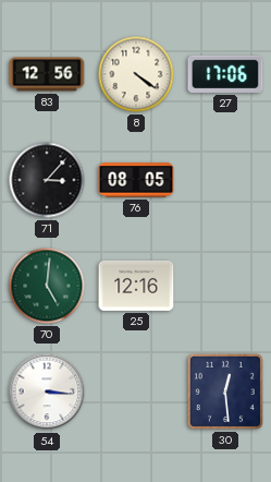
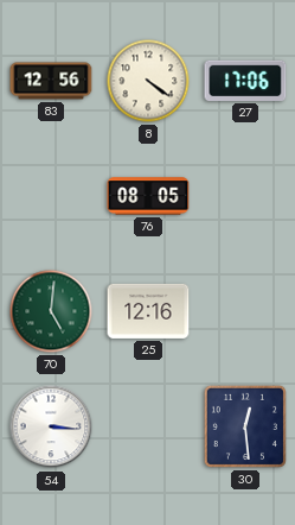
71: 3:07 -> none
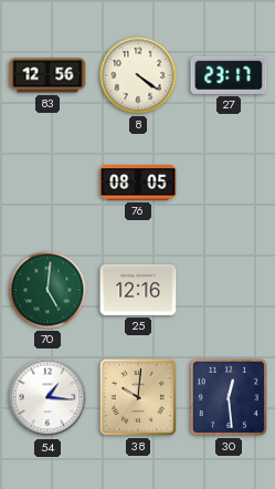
27: 17:06 -> 23:17
54: 3:16 -> 1:16
38: none -> 10:01
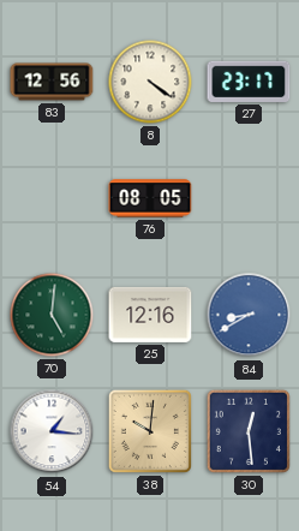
84: none -> 8:40
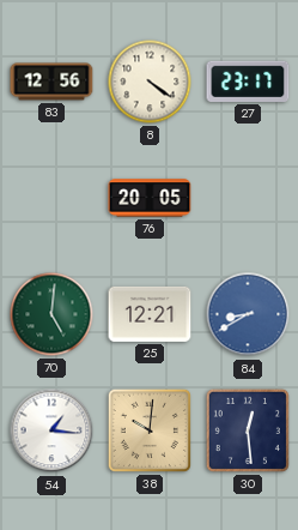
76: 08:05 -> 20:05
25: 12:16 -> 12:21
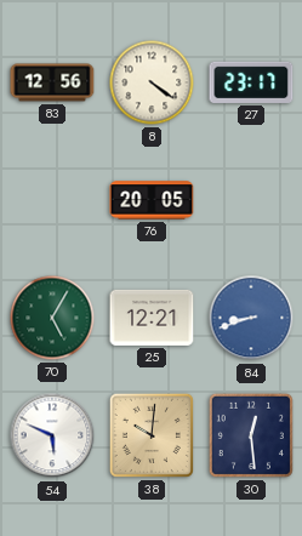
70: 5:01 -> 5:05
84: 8:40 -> 8:42
54: 1:16 -> 5:49
